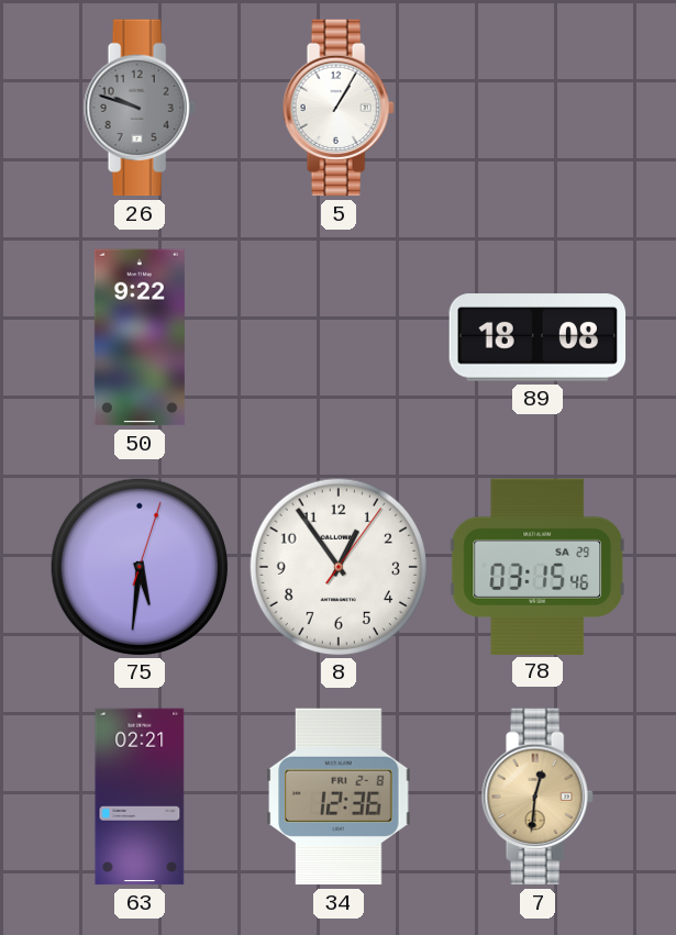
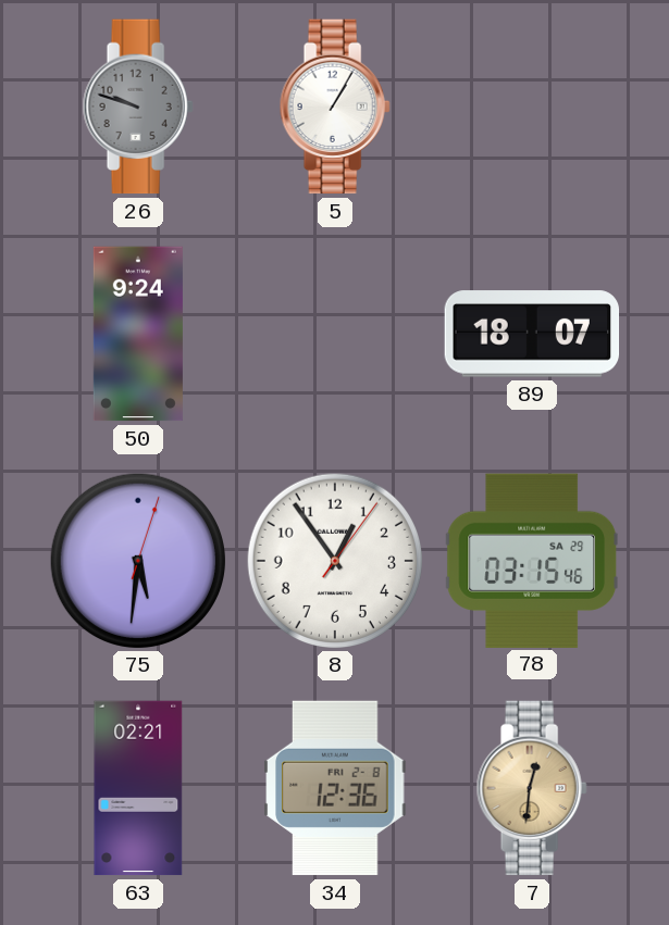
50: 9:22 -> 9:24
89: 18:08 -> 18:07
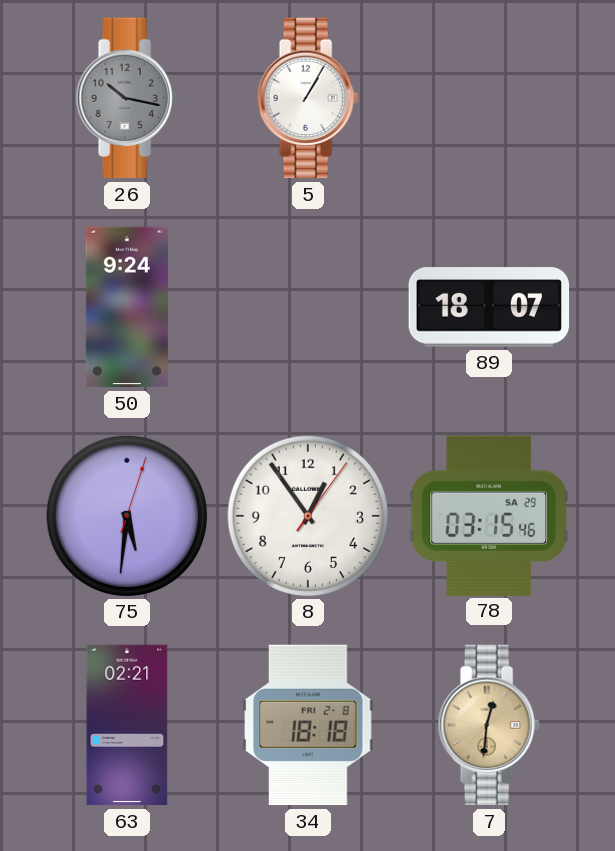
26: 9:48 -> 10:17
34: 12:36 -> 18:18
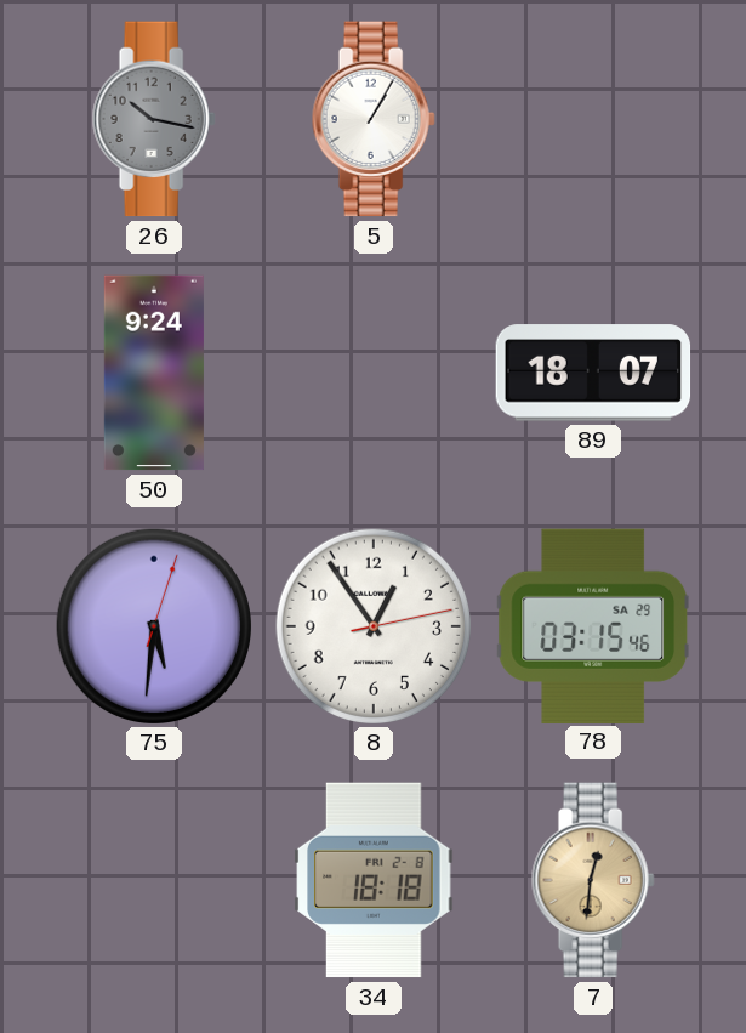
8: 12:54:06 -> 12:54:13
63: 02:21 -> none
